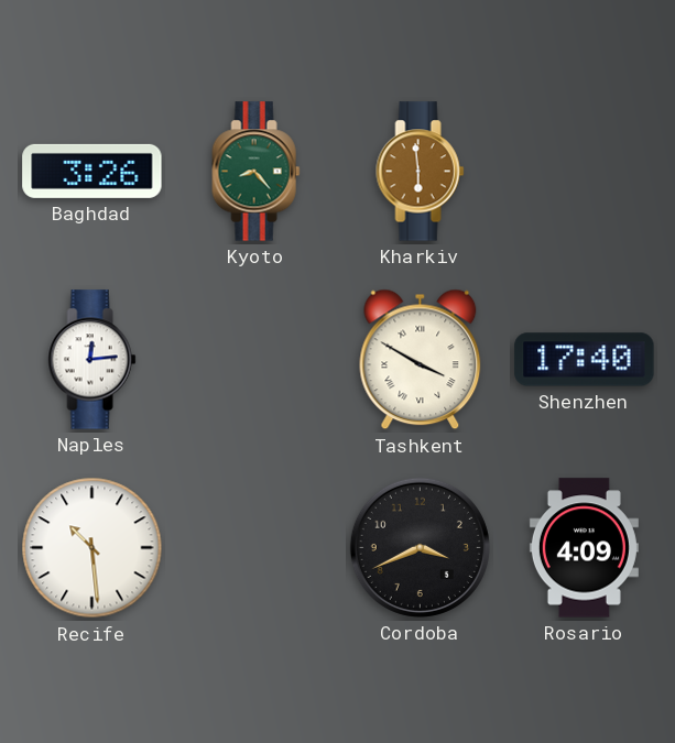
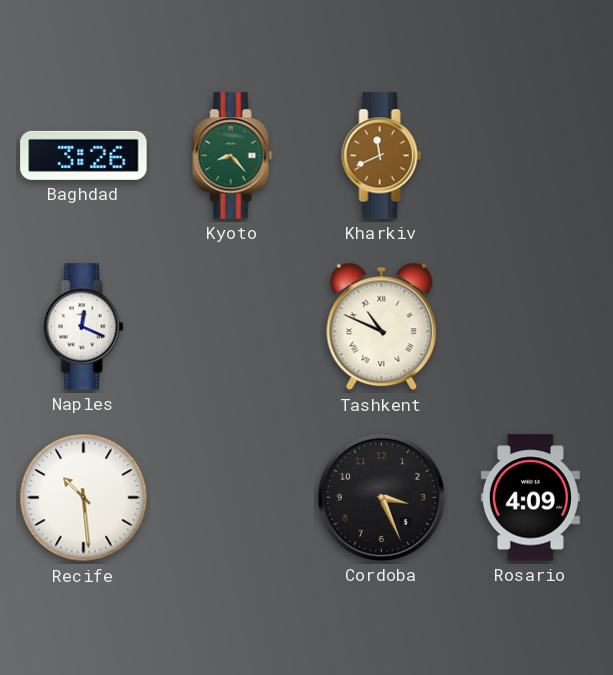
Kharkiv: 5:59 -> 11:41
Naples: 12:14 -> 12:19
Tashkent: 3:50 -> 10:49
Shenzhen: 17:40 -> none
Cordoba: 3:41 -> 3:26
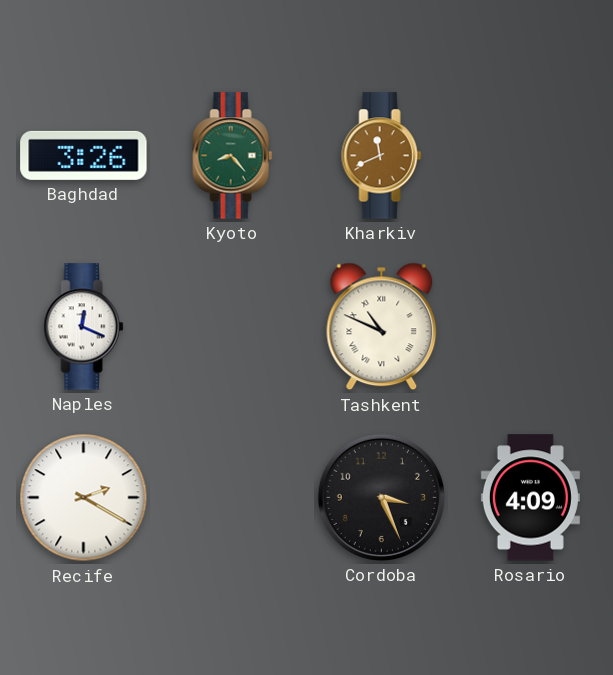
Recife: 10:29 -> 2:20
